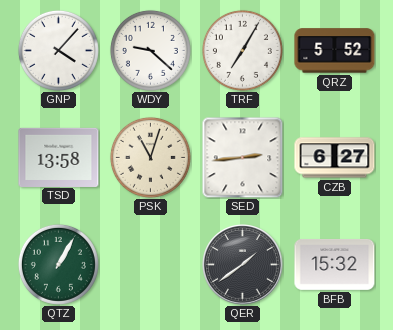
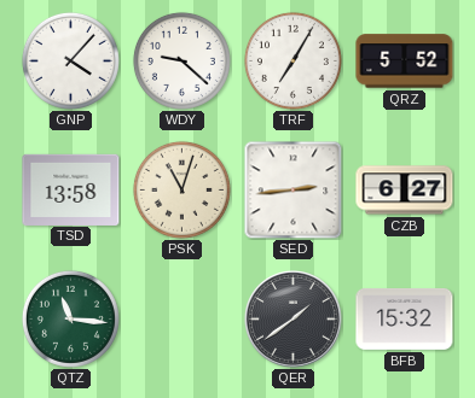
QTZ: 1:05 -> 11:16
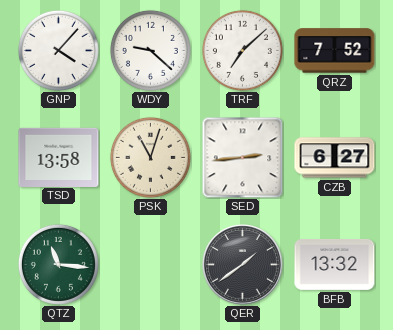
TRF: 7:05 -> 7:08
QRZ: 5:52 -> 7:52
BFB: 15:32 -> 13:32
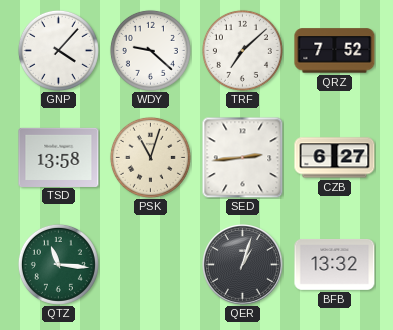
QER: 1:39 -> 1:03
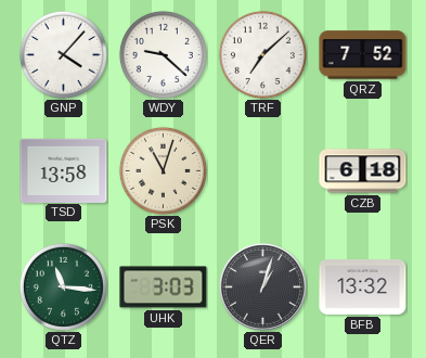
SED: 2:44 -> none
CZB: 6:27 -> 6:18
UHK: none -> 3:03
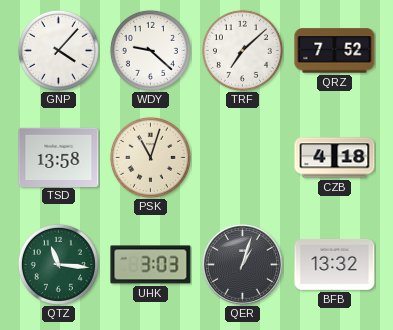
CZB: 6:18 -> 4:18
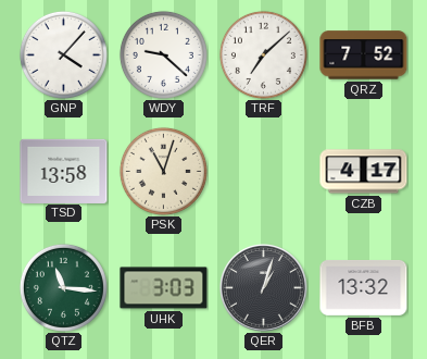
CZB: 4:18 -> 4:17
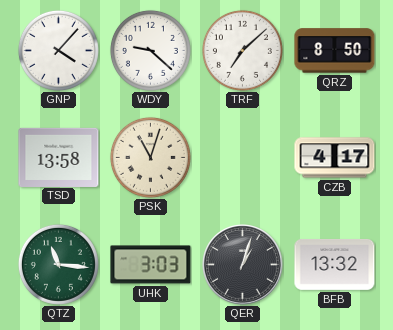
QRZ: 7:52 -> 8:50
